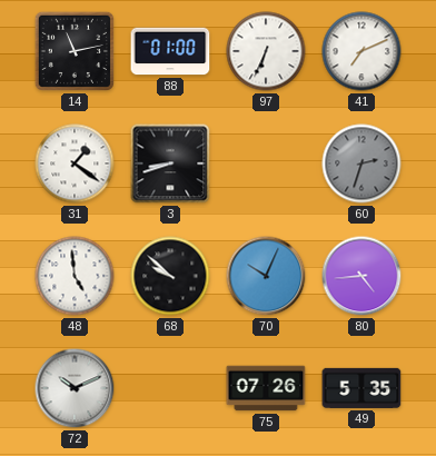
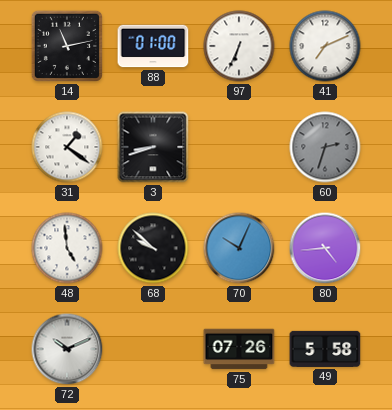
49: 5:35 -> 5:58
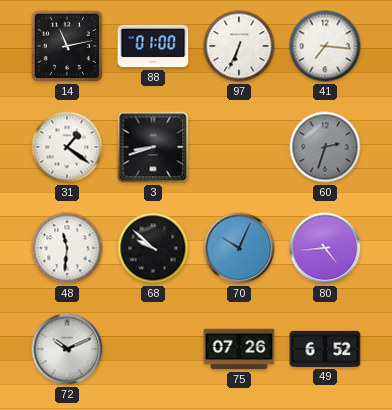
41: 7:11 -> 7:16
48: 4:59 -> 11:31
49: 5:58 -> 6:52
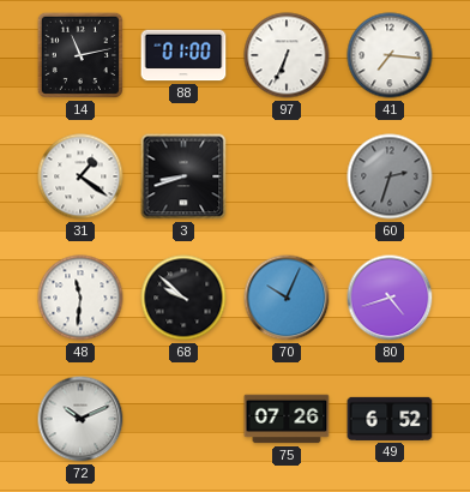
80: 4:44 -> 4:42
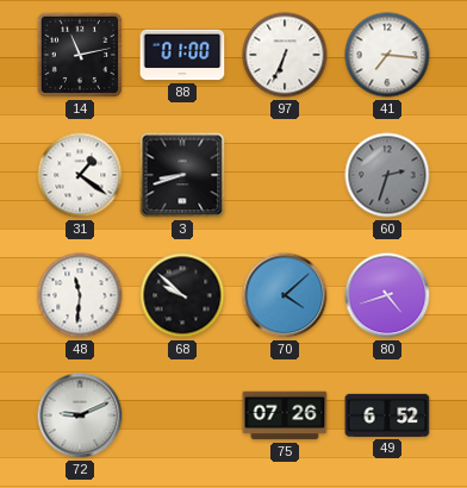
70: 10:04 -> 4:08
72: 10:11 -> 9:11
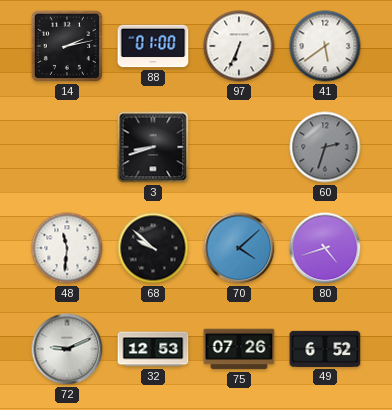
14: 11:13 -> 2:13
41: 7:16 -> 5:39
31: 1:21 -> none
32: none -> 12:53
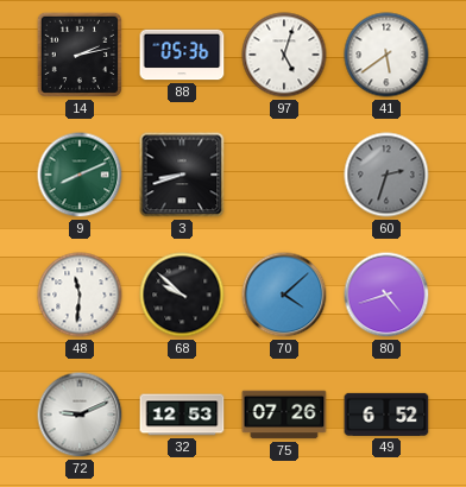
88: 01:00 -> 05:36
97: 6:34 -> 5:03
9: none -> 8:11
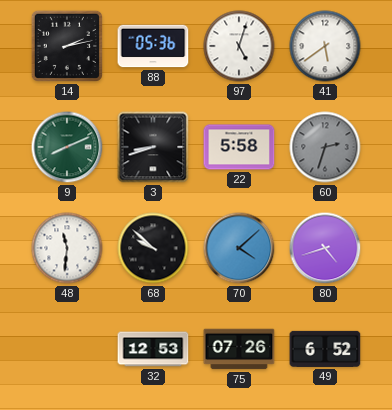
22: none -> 5:58
72: 9:11 -> none
